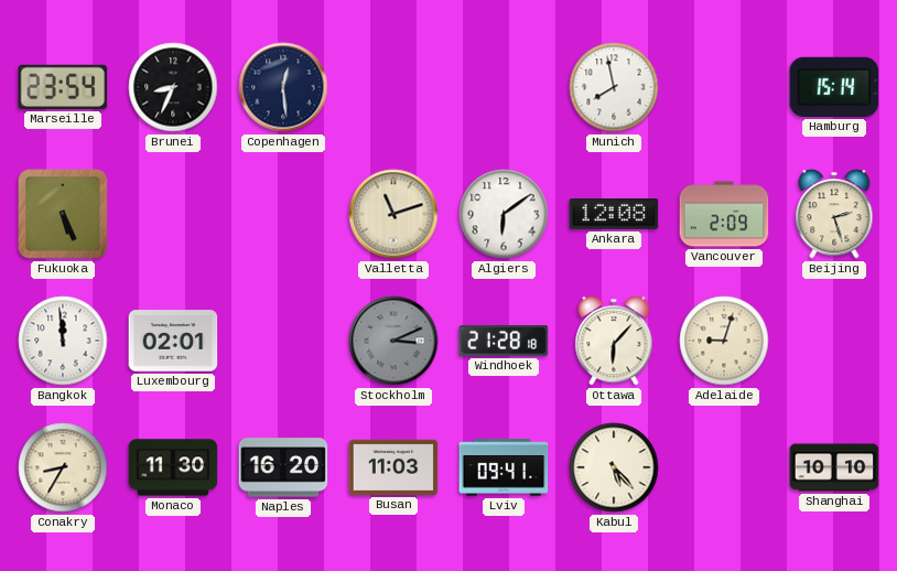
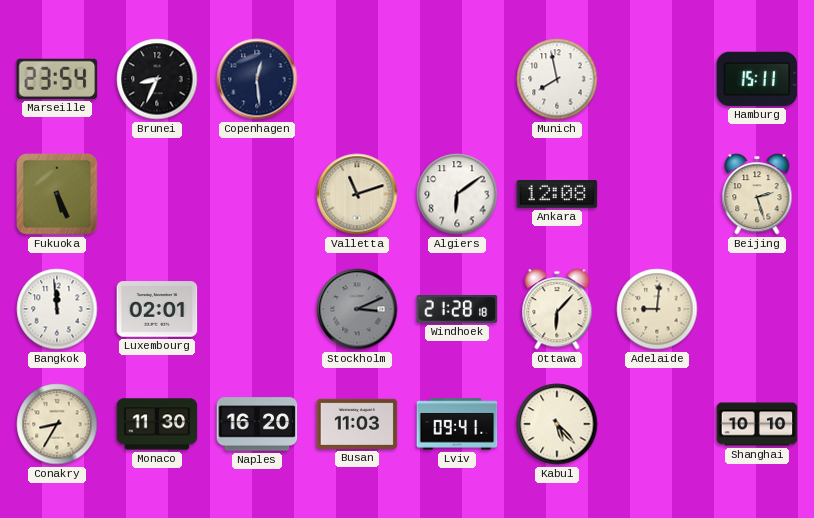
Hamburg: 15:14 -> 15:11
Vancouver: 2:09 -> none
Adelaide: 9:03 -> 9:01
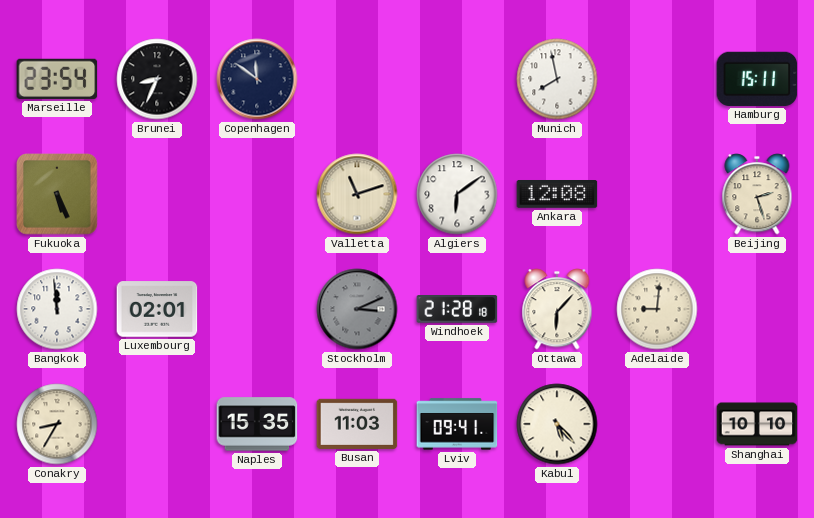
Copenhagen: 12:29 -> 11:51
Monaco: 11:30 -> none
Naples: 16:20 -> 15:35
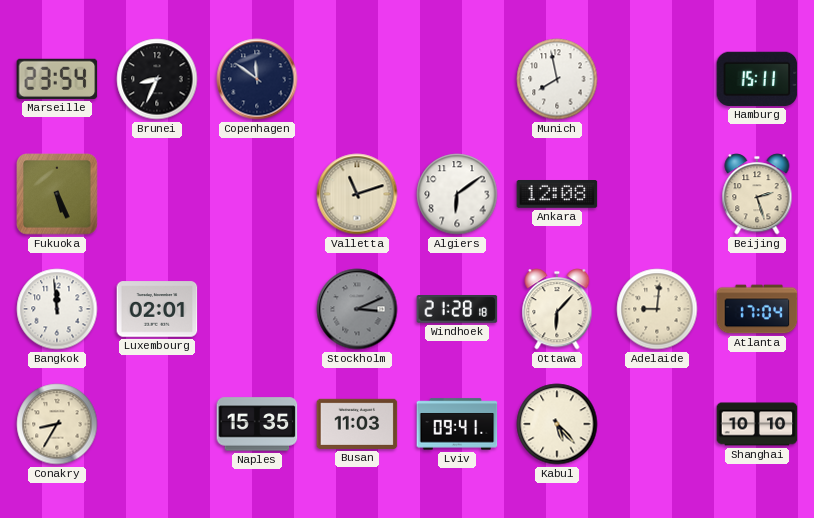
Atlanta: none -> 17:04
